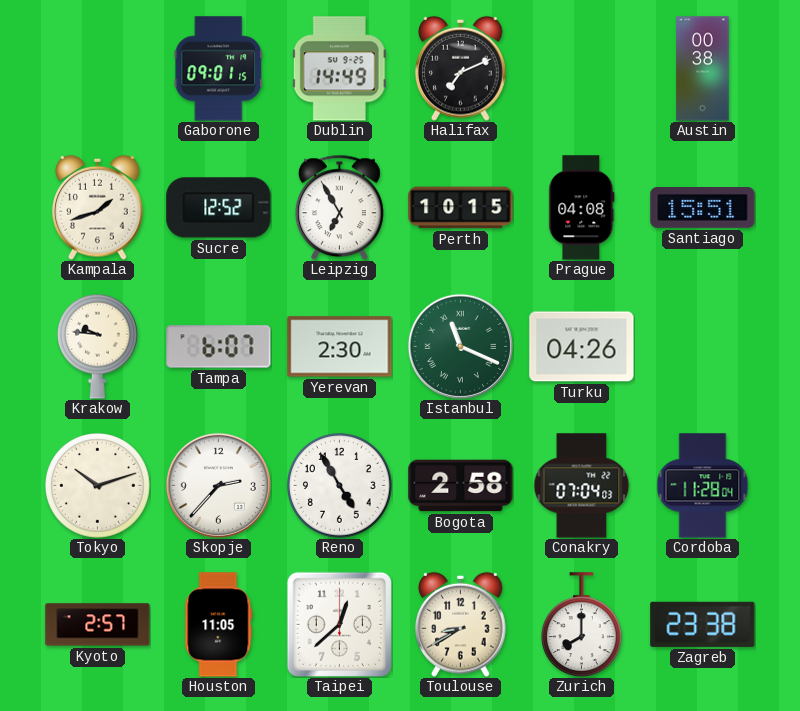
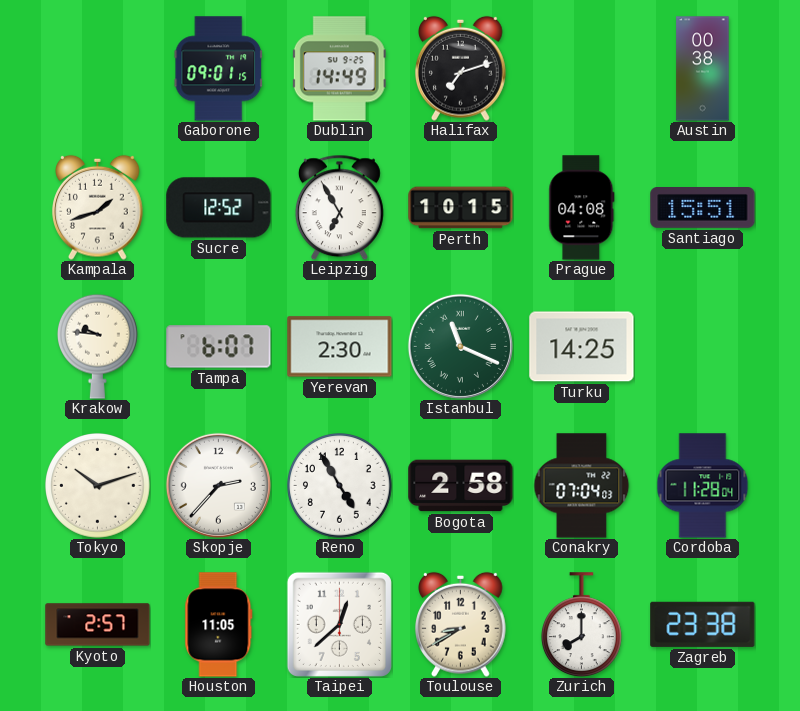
Halifax: 7:11 -> 7:12
Turku: 04:26 -> 14:25
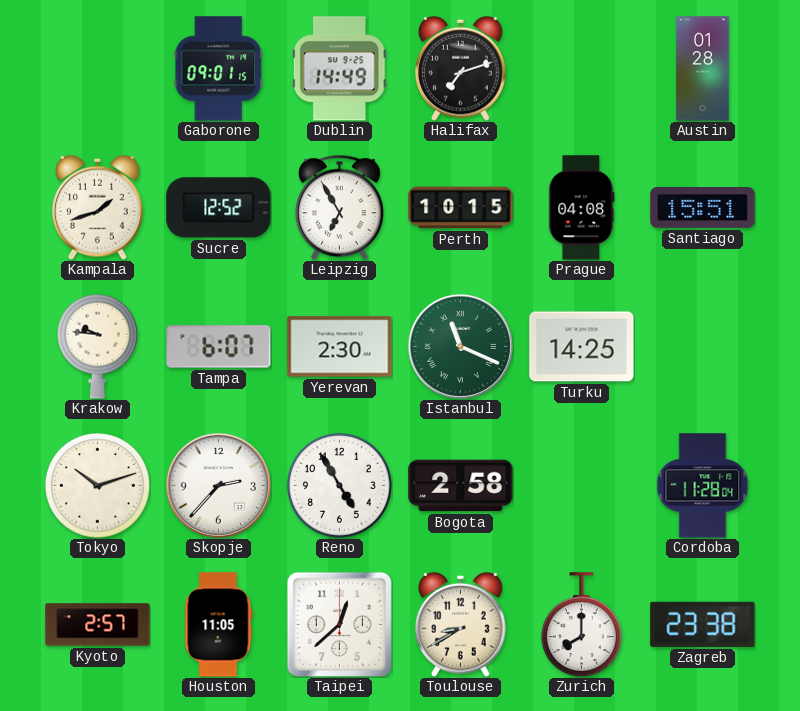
Austin: 00:38 -> 01:28
Conakry: 07:04 -> none
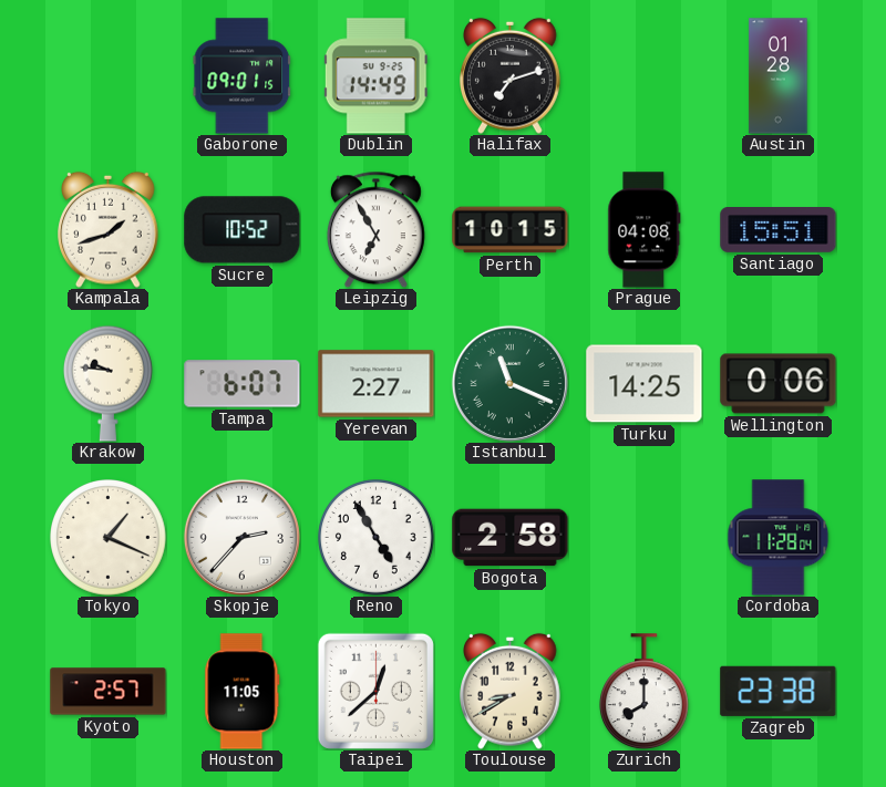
Sucre: 12:52 -> 10:52
Yerevan: 2:30 -> 2:27
Wellington: none -> 0:06
Tokyo: 10:12 -> 1:19
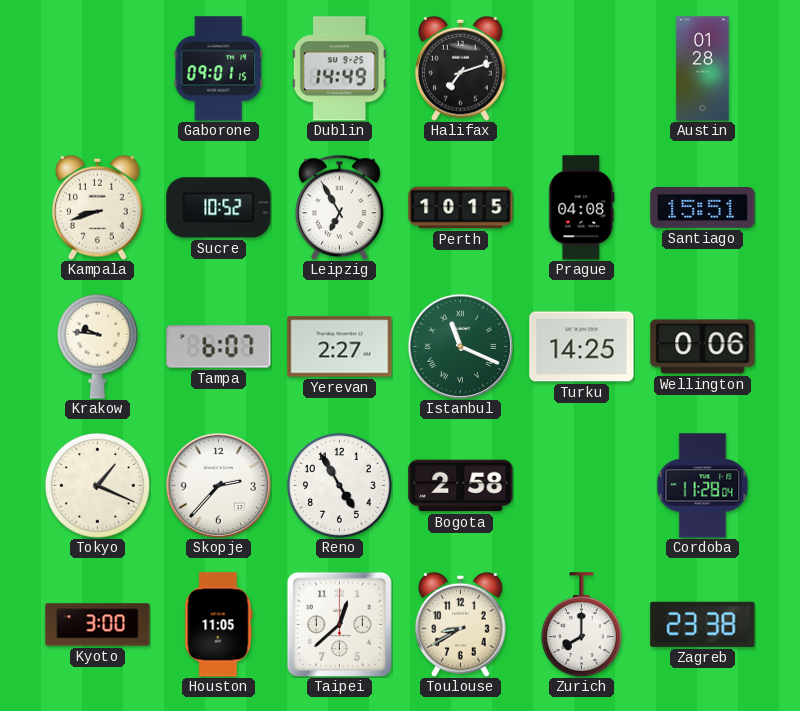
Kampala: 1:42 -> 8:42
Kyoto: 2:57 -> 3:00
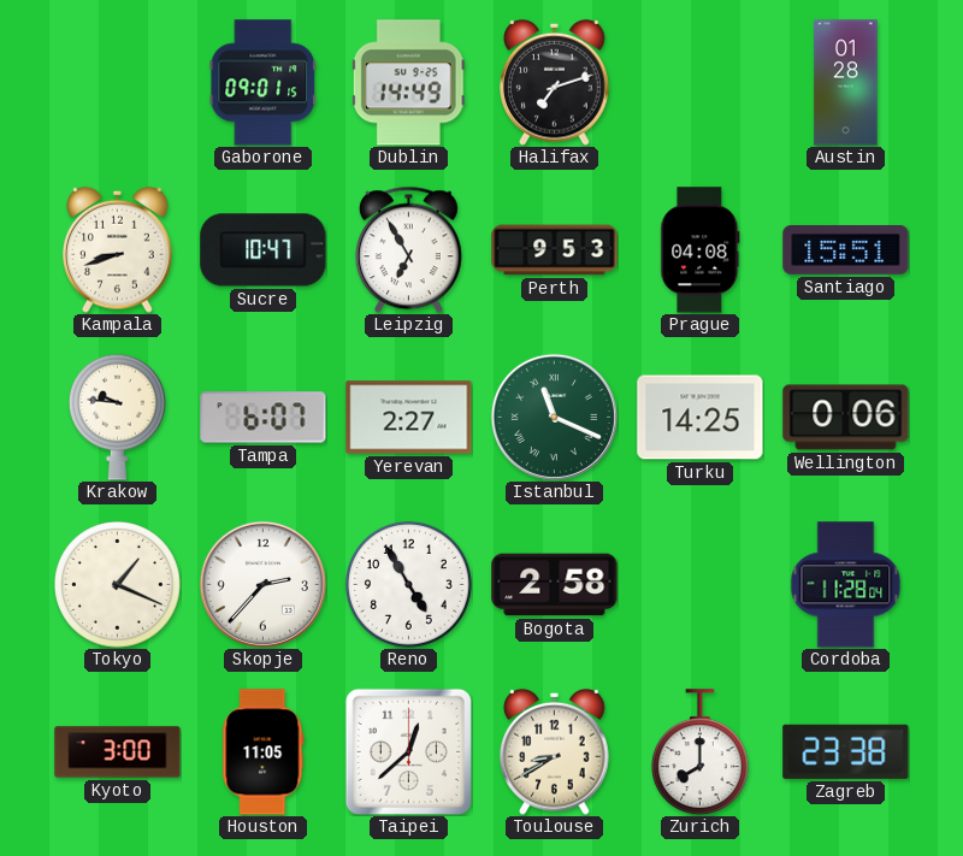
Sucre: 10:52 -> 10:47
Perth: 10:15 -> 9:53
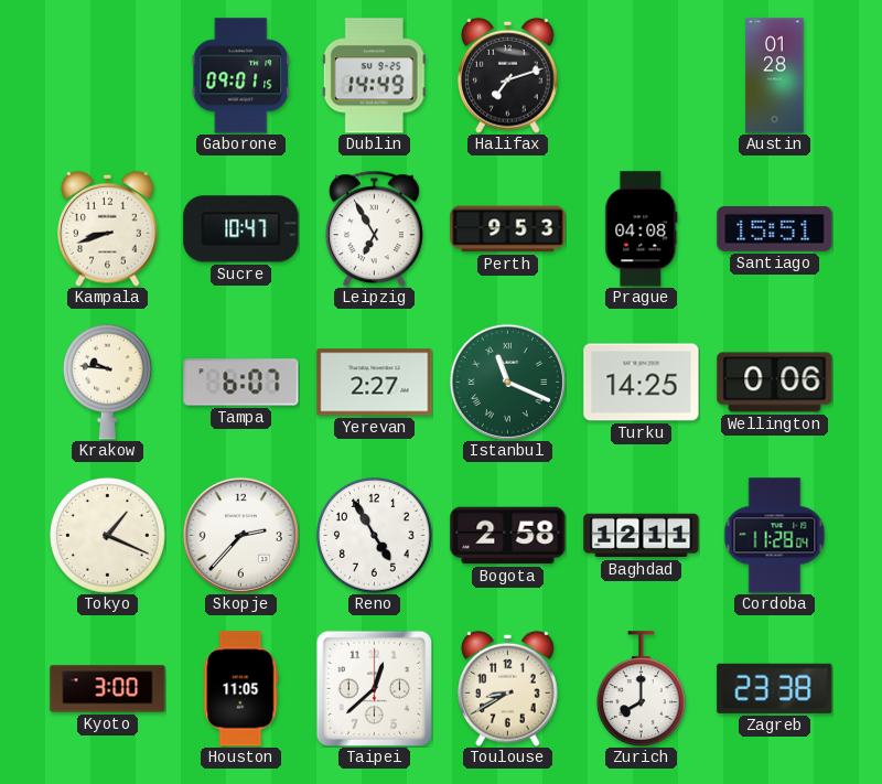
Baghdad: none -> 12:11
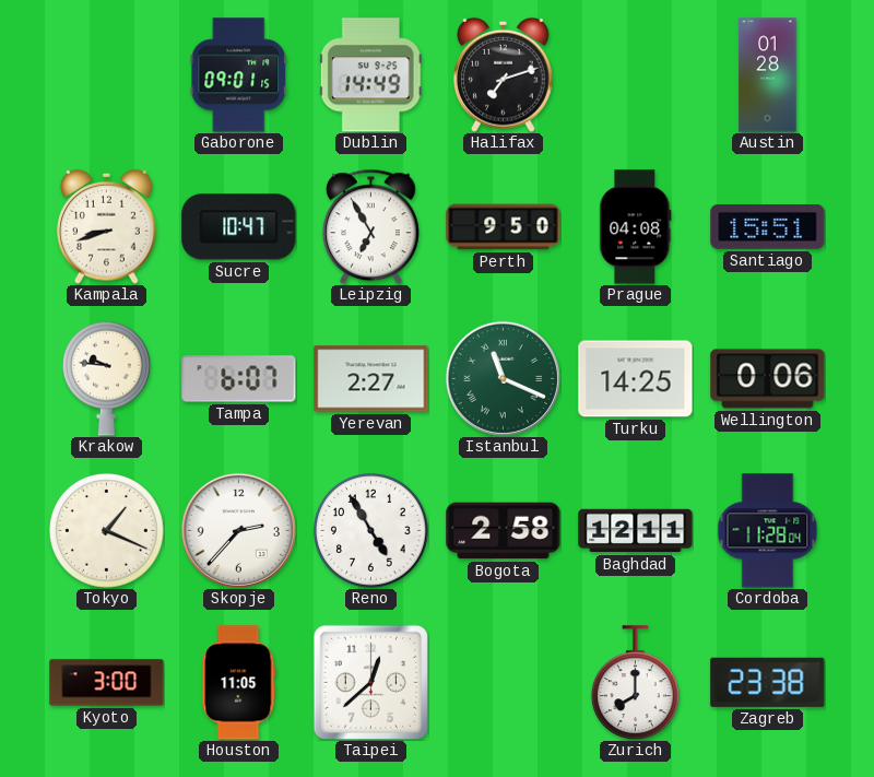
Perth: 9:53 -> 9:50
Toulouse: 8:40 -> none
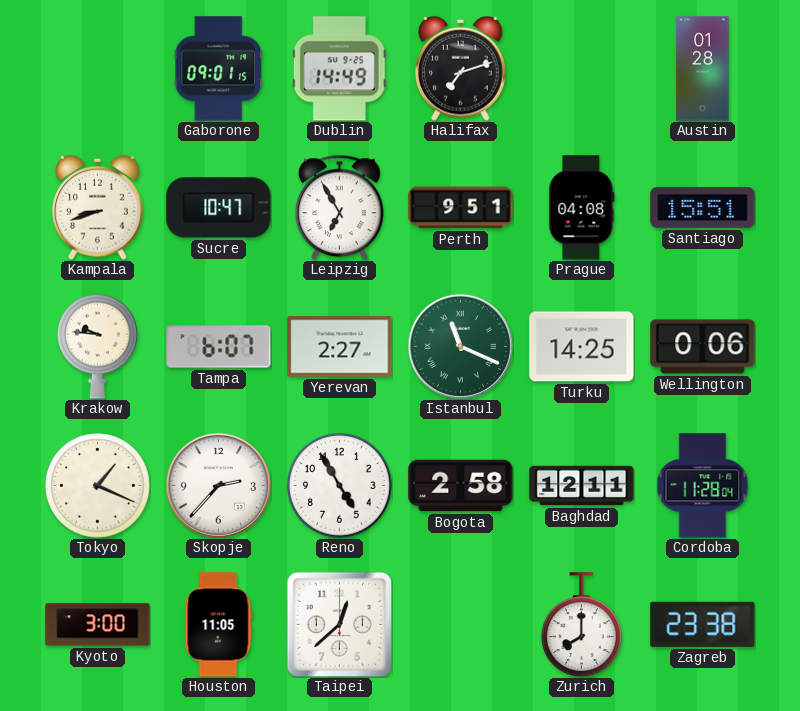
Perth: 9:50 -> 9:51
